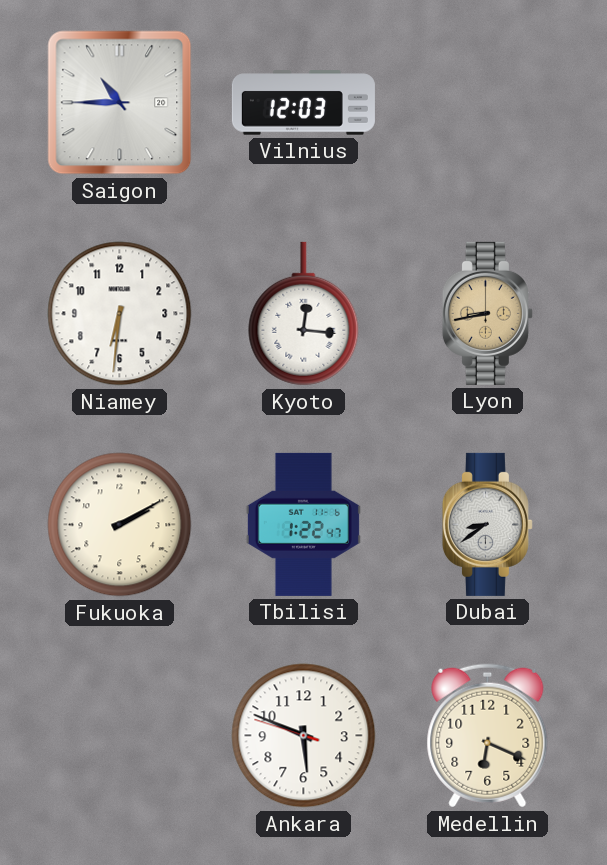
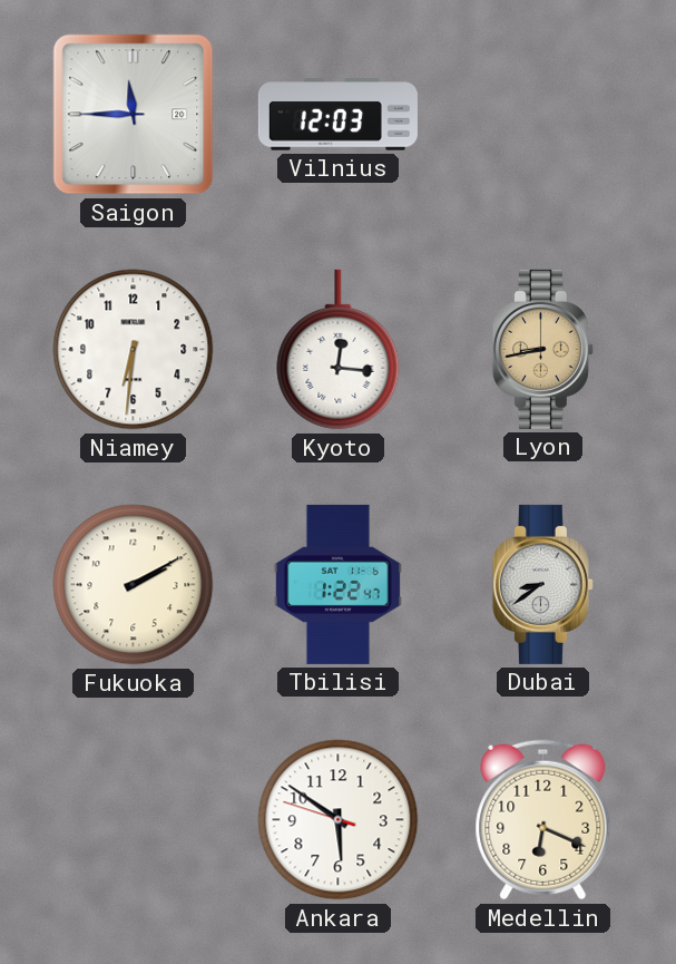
Saigon: 10:45 -> 11:45
Ankara: 5:48 -> 5:50
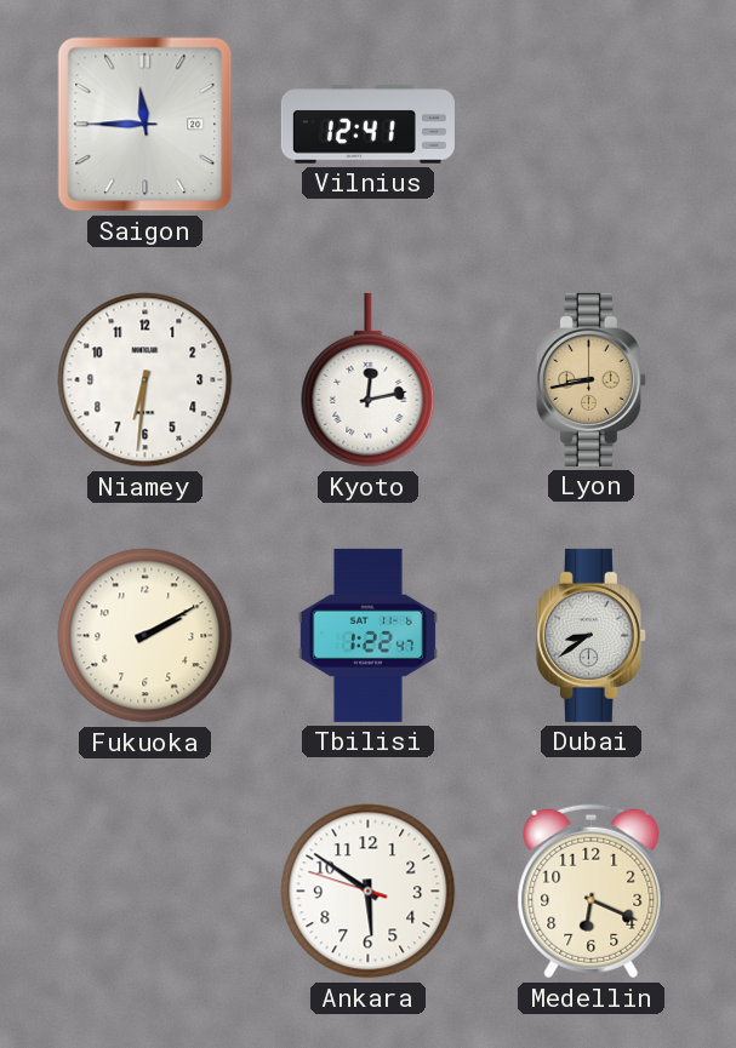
Vilnius: 12:03 -> 12:41
Kyoto: 12:16 -> 12:13
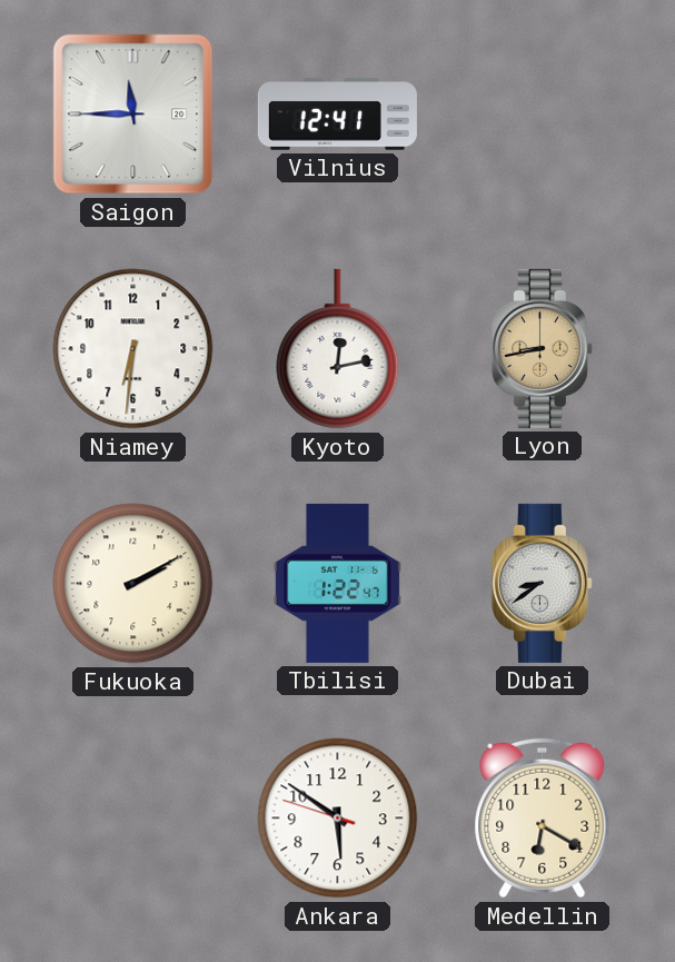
Medellin: 6:19 -> 6:20
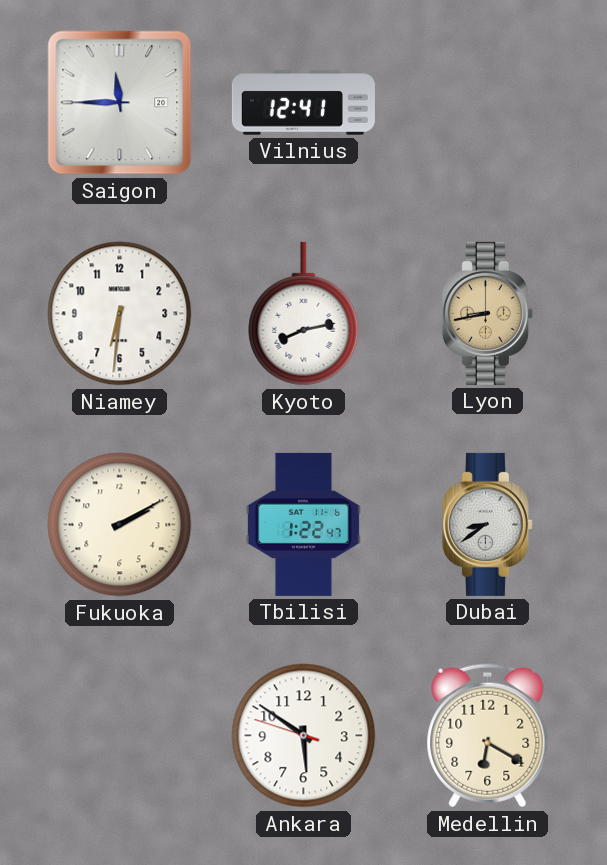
Kyoto: 12:13 -> 8:13
